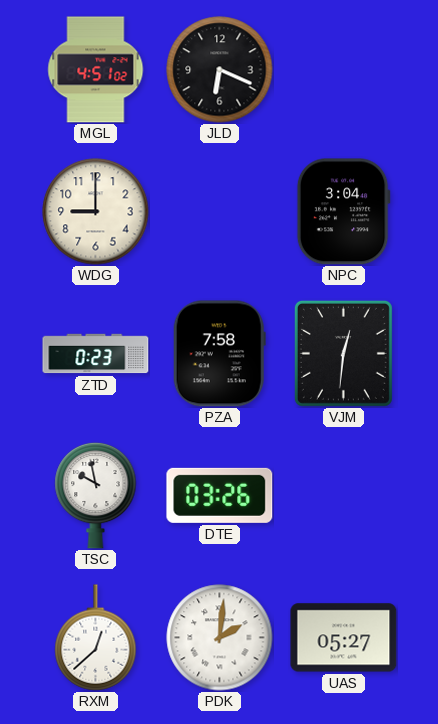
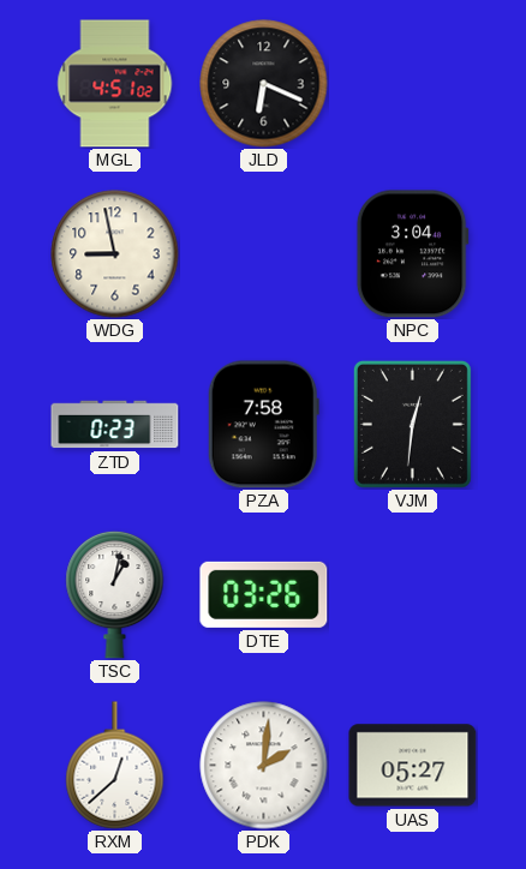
WDG: 9:00 -> 8:58
TSC: 9:58 -> 1:02
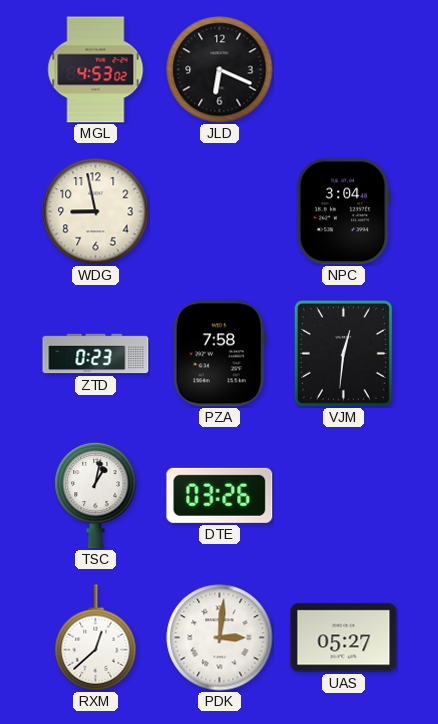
MGL: 4:51 -> 4:53
PDK: 2:01 -> 3:01
